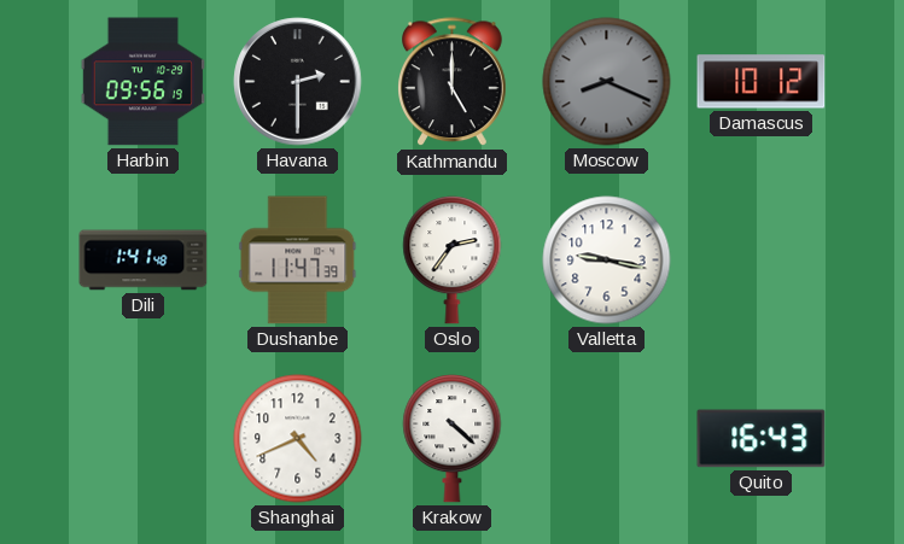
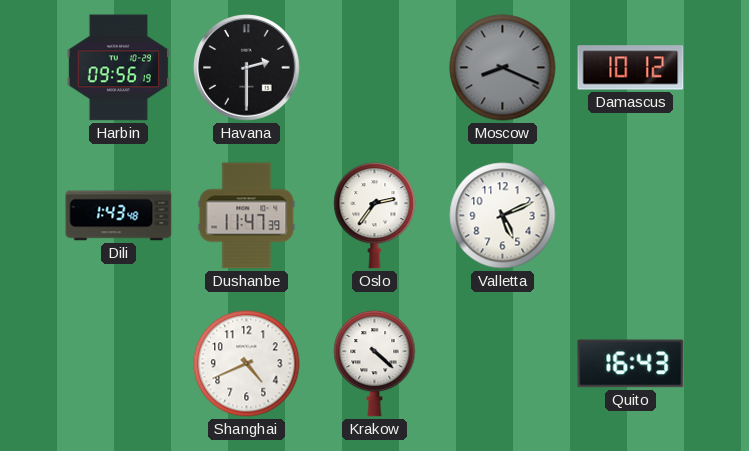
Kathmandu: 5:00 -> none
Dili: 1:41 -> 1:43
Valletta: 9:17 -> 5:11
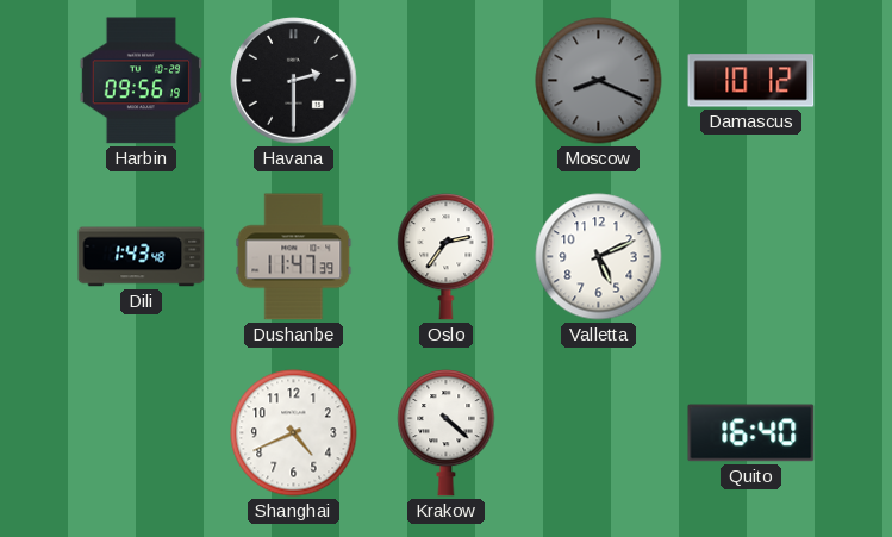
Quito: 16:43 -> 16:40
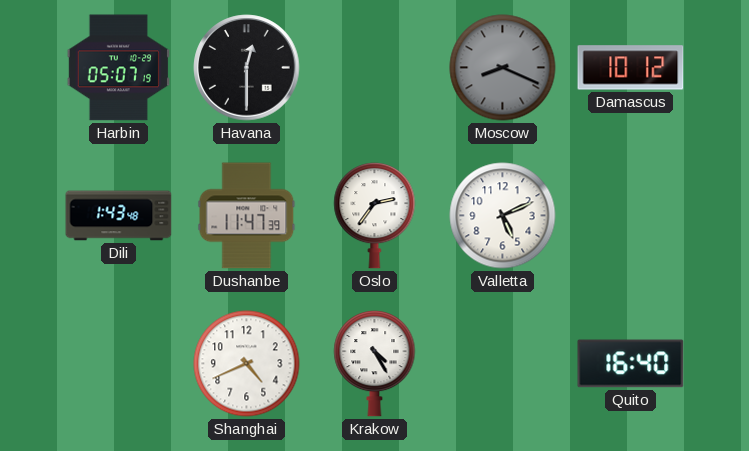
Harbin: 09:56 -> 05:07
Havana: 2:30 -> 12:30
Krakow: 4:22 -> 4:25
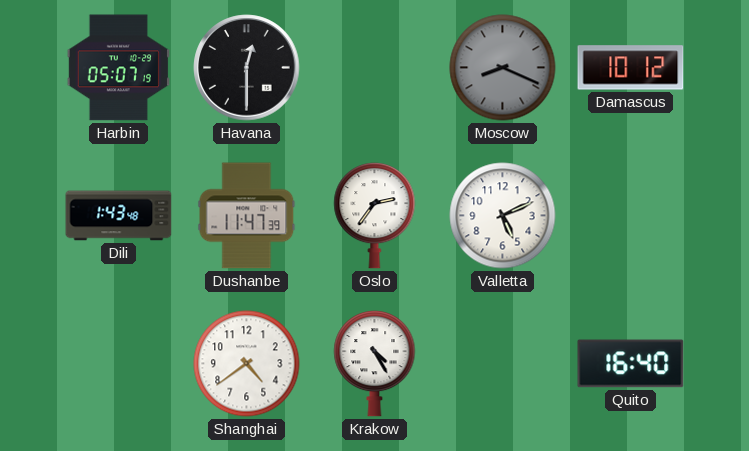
Shanghai: 4:41 -> 4:39
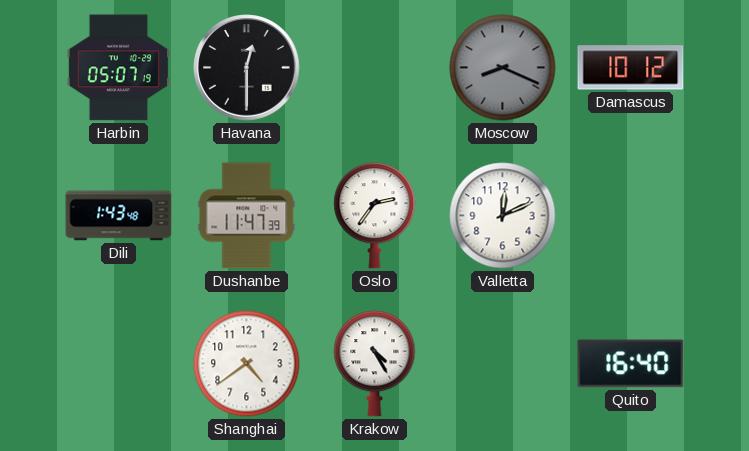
Valletta: 5:11 -> 12:11
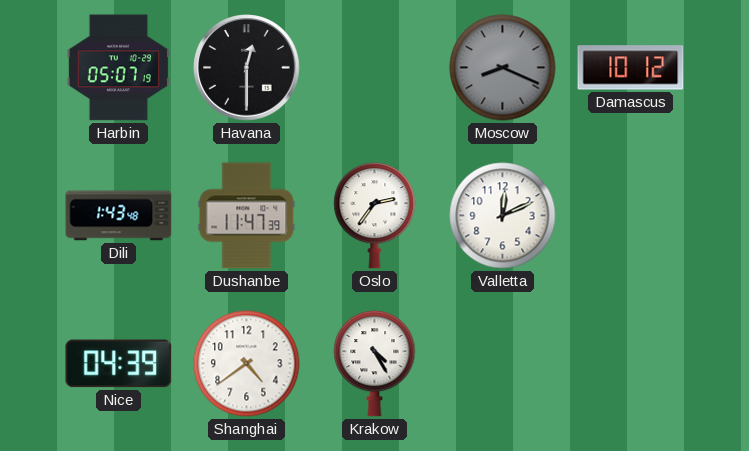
Nice: none -> 04:39
Quito: 16:40 -> none
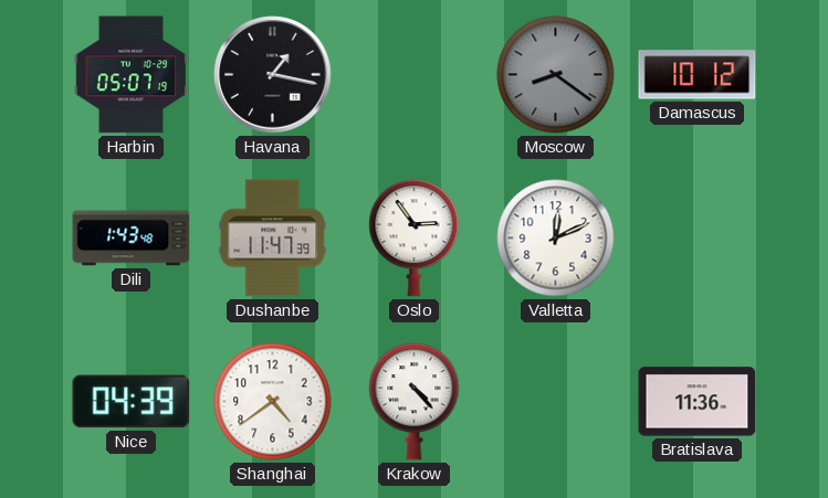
Havana: 12:30 -> 1:17
Moscow: 8:19 -> 8:21
Oslo: 2:36 -> 2:54
Krakow: 4:25 -> 4:23
Bratislava: none -> 11:36
